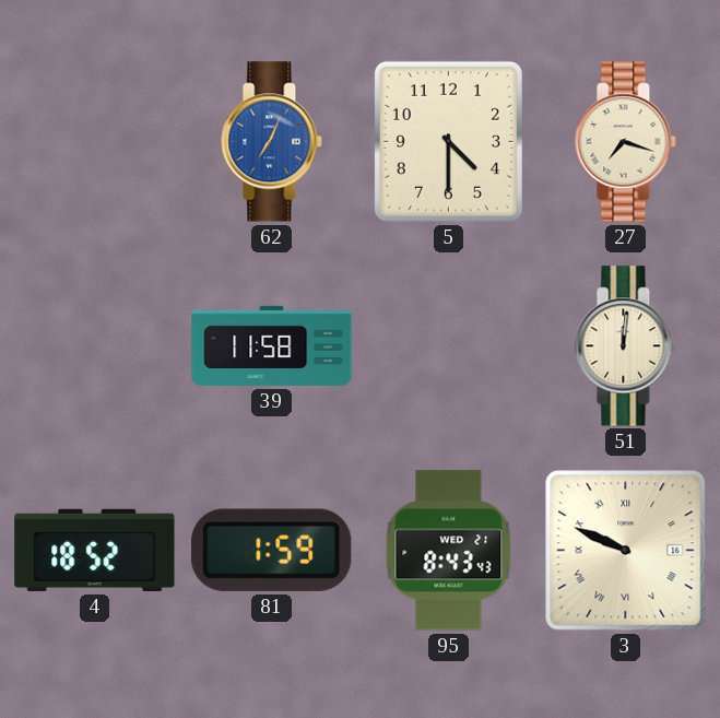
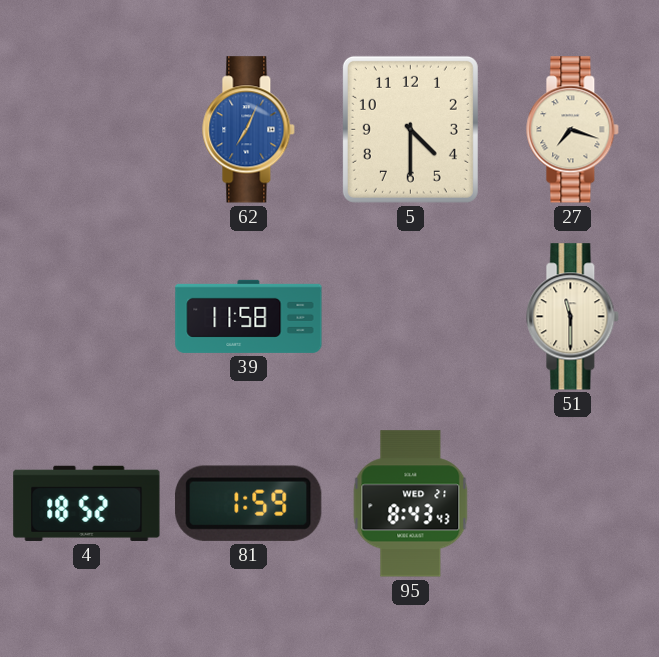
51: 12:01 -> 11:30
3: 9:49 -> none
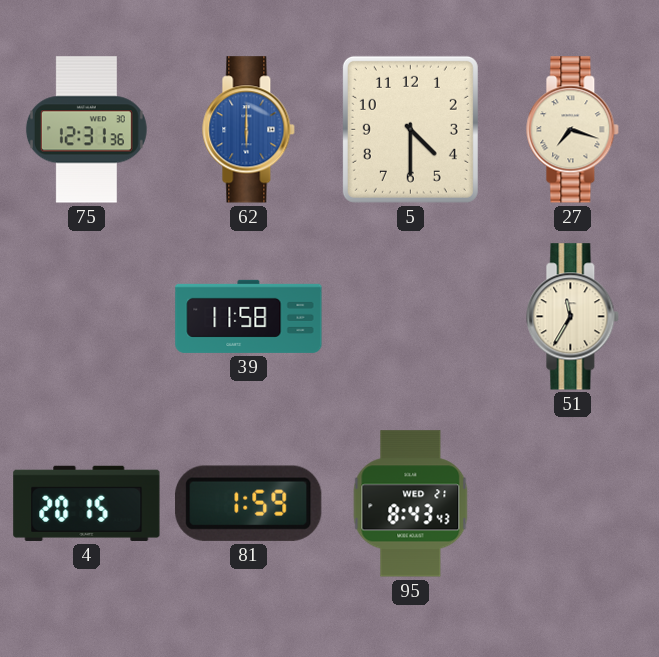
75: none -> 12:31
62: 7:04 -> 6:00
51: 11:30 -> 11:35
4: 18:52 -> 20:15
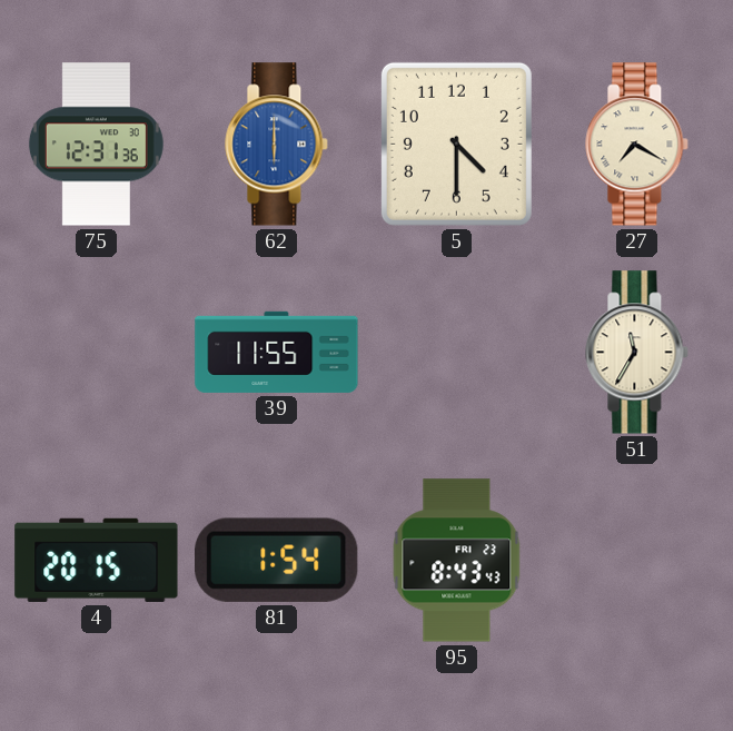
27: 7:18 -> 7:20
39: 11:58 -> 11:55
81: 1:59 -> 1:54
95 date: WED 21 -> FRI 23
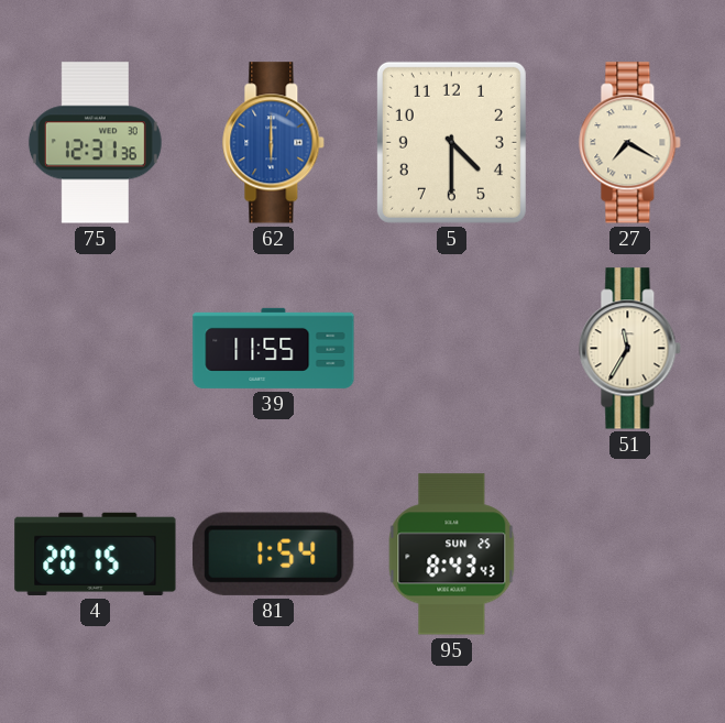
95 date: FRI 23 -> SUN 25
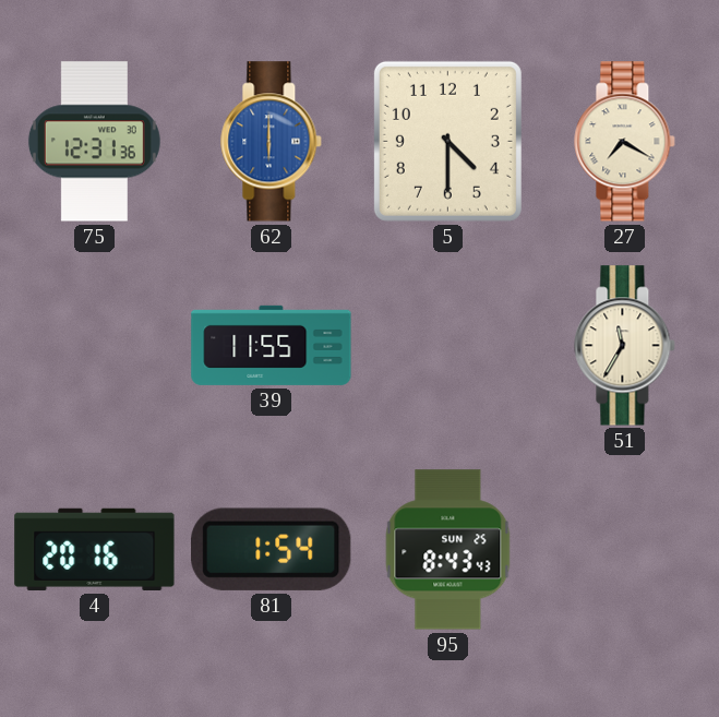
4: 20:15 -> 20:16
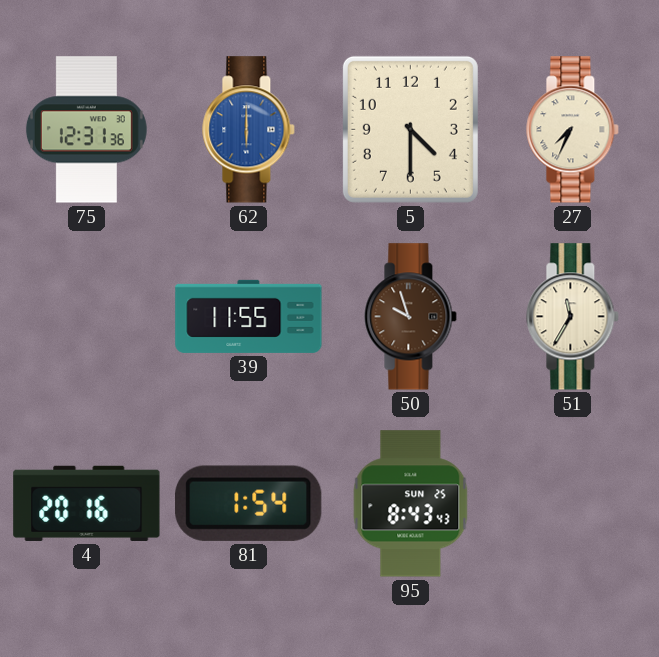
27: 7:20 -> 7:34
50: none -> 9:57
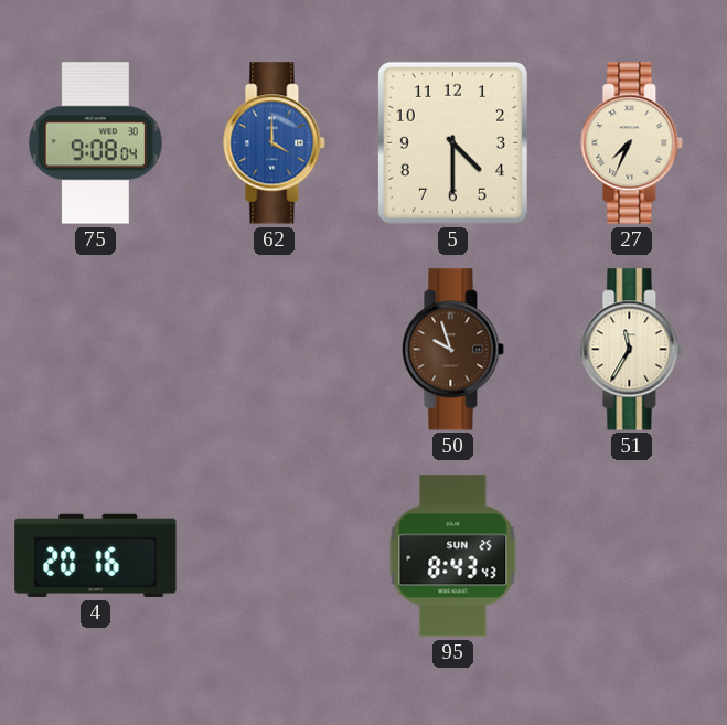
75: 12:31 -> 9:08
62: 6:00 -> 4:00
39: 11:55 -> none
81: 1:54 -> none
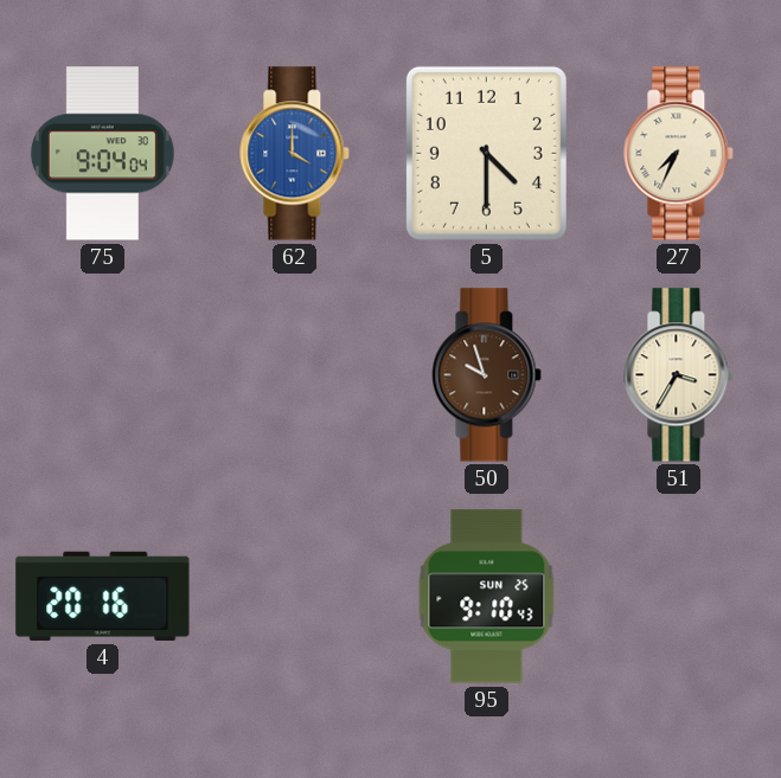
75: 9:08 -> 9:04
51: 11:35 -> 3:35
95: 8:43 -> 9:10
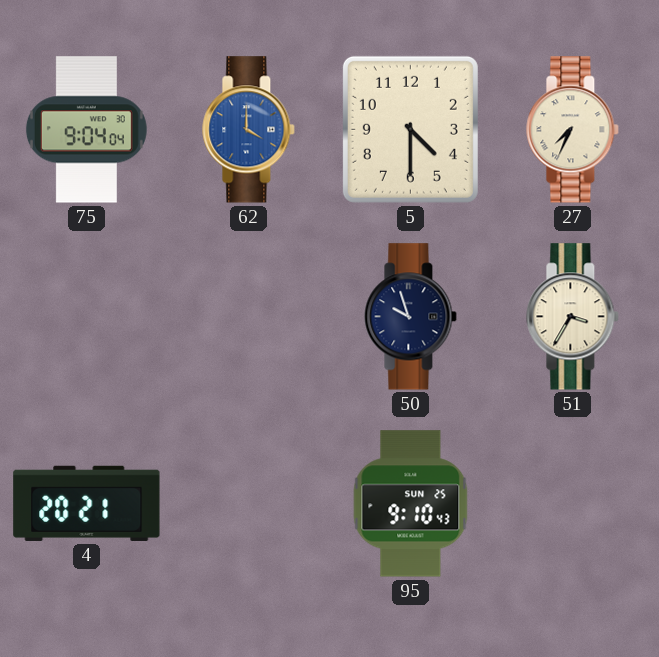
50 dial: brown -> navy
4: 20:16 -> 20:21
